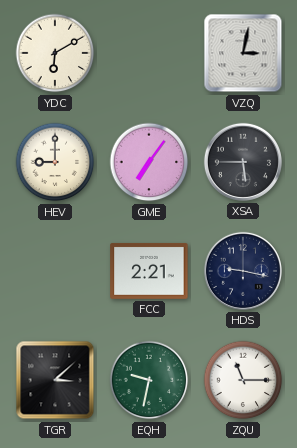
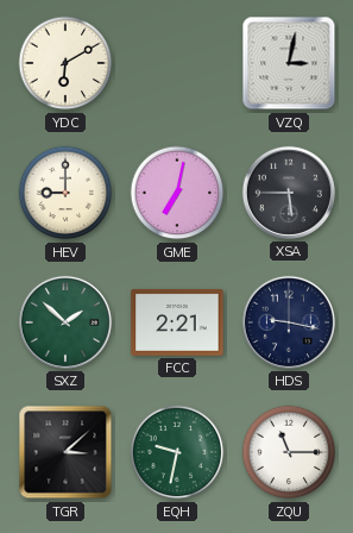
GME: 7:06 -> 7:02
SXZ: none -> 1:52
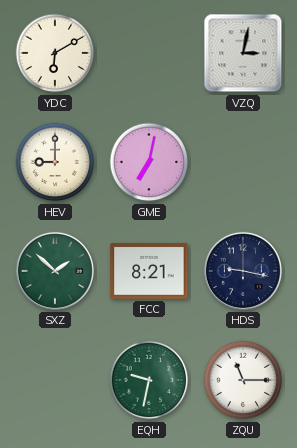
XSA: 5:45 -> none
FCC: 2:21 -> 8:21
TGR: 3:08 -> none
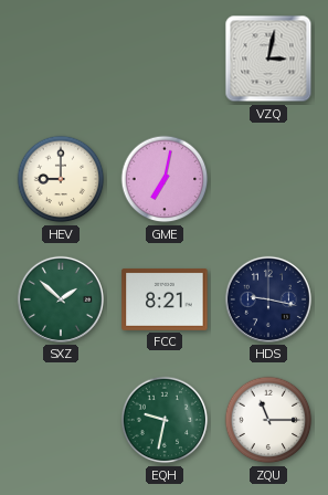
YDC: 6:10 -> none
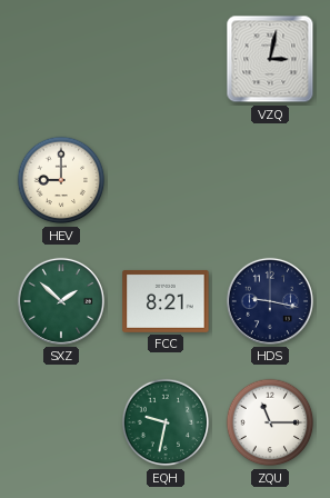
GME: 7:02 -> none
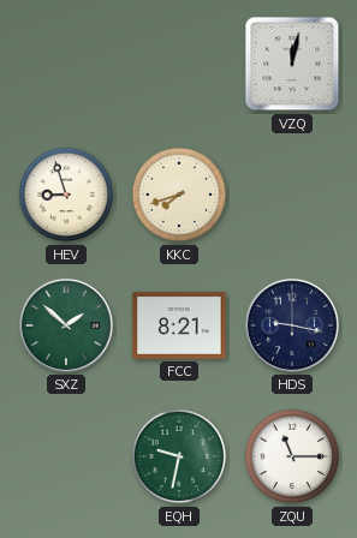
VZQ: 3:02 -> 12:02
HEV: 9:00 -> 8:57
KKC: none -> 7:42
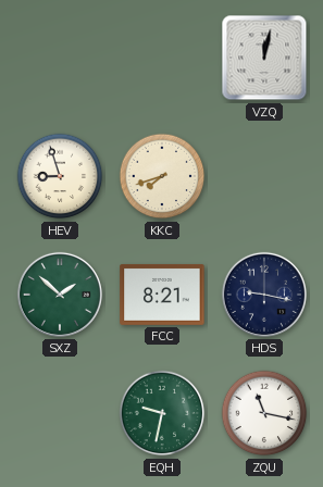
ZQU: 11:15 -> 11:17
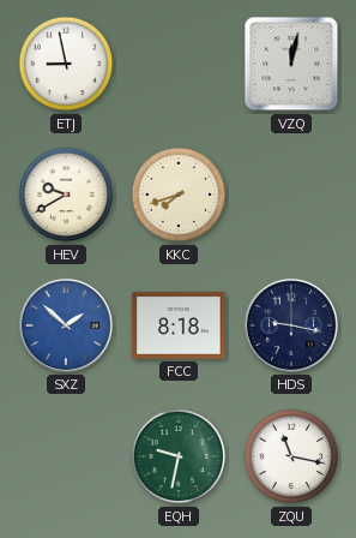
ETJ: none -> 8:58
HEV: 8:57 -> 9:40
SXZ dial: green -> blue
FCC: 8:21 -> 8:18
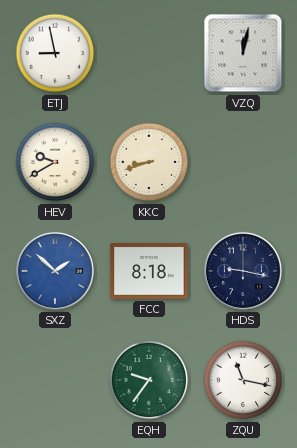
KKC: 7:42 -> 8:42
EQH: 9:32 -> 9:36
